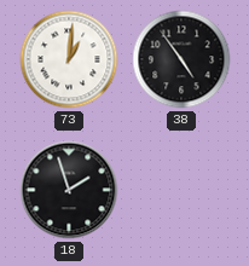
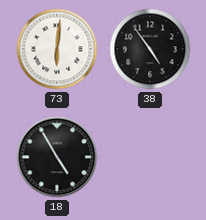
73: 1:01 -> 6:01
18: 1:57 -> 4:55
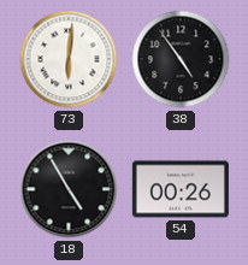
54: none -> 00:26
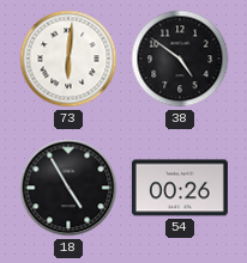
38: 4:54 -> 4:51
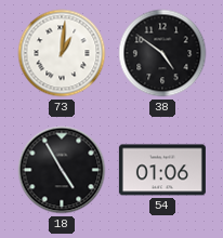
73: 6:01 -> 1:01
54: 00:26 -> 01:06
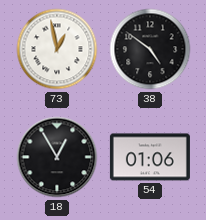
73: 1:01 -> 12:58
18: 4:55 -> 12:55
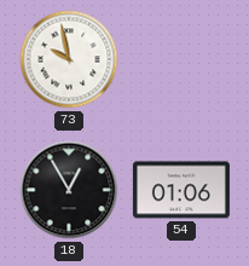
73: 12:58 -> 9:58
38: 4:51 -> none
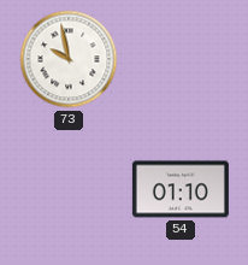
18: 12:55 -> none
54: 01:06 -> 01:10
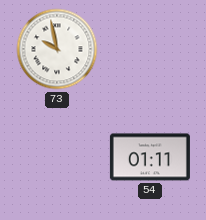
54: 01:10 -> 01:11
